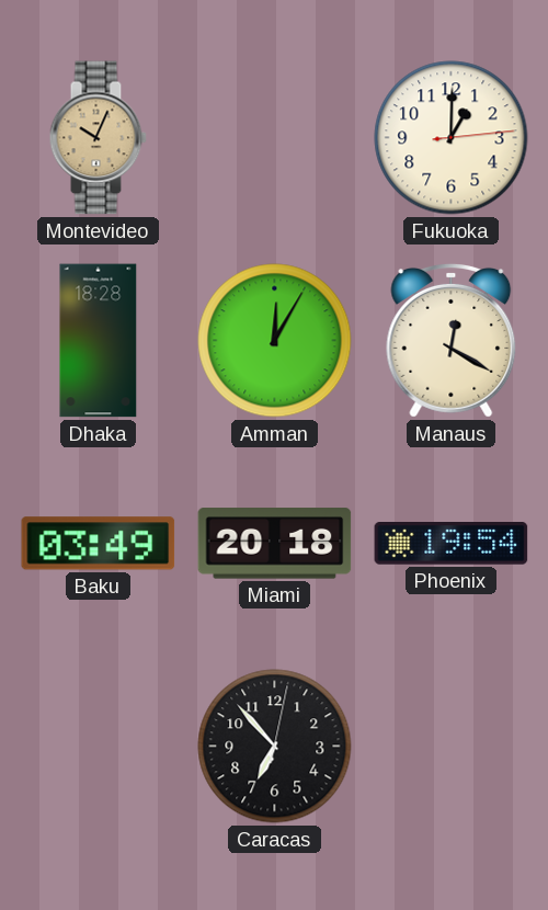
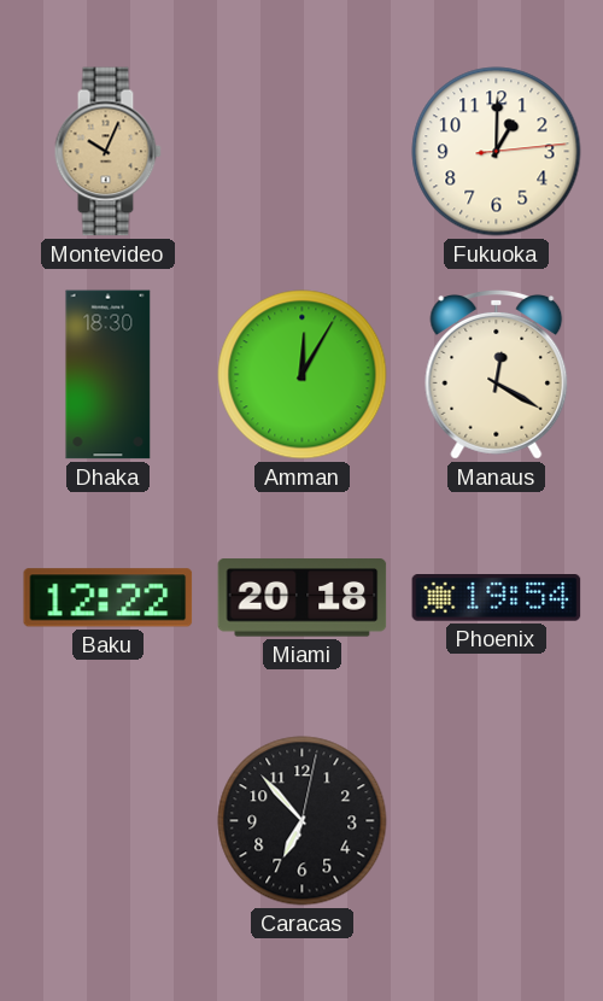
Dhaka: 18:28 -> 18:30
Baku: 03:49 -> 12:22
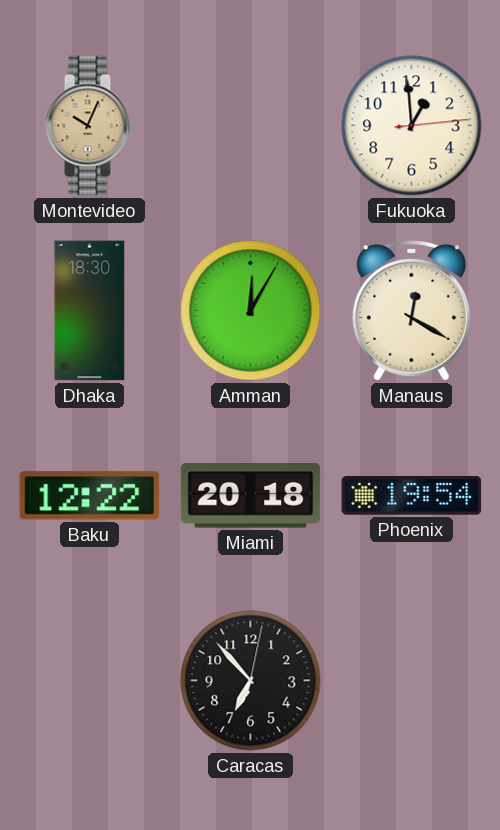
Fukuoka: 1:00 -> 12:59
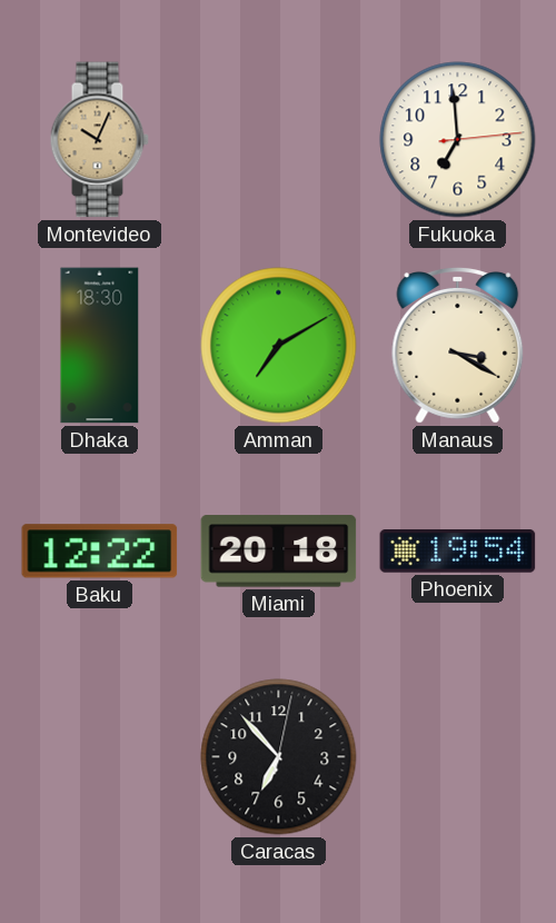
Fukuoka: 12:59 -> 6:59
Amman: 12:05 -> 7:10
Manaus: 12:20 -> 3:20
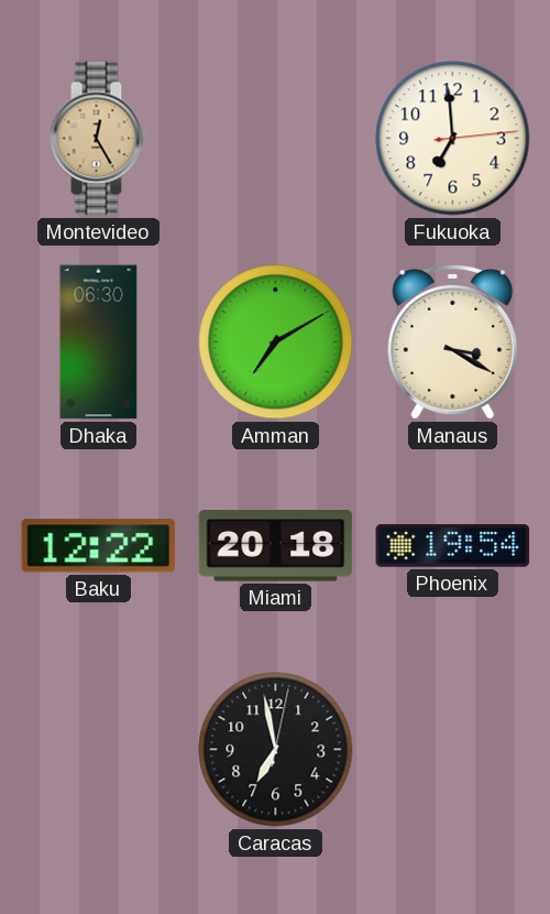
Montevideo: 10:04 -> 12:25
Dhaka: 18:30 -> 06:30
Caracas: 6:53 -> 6:58
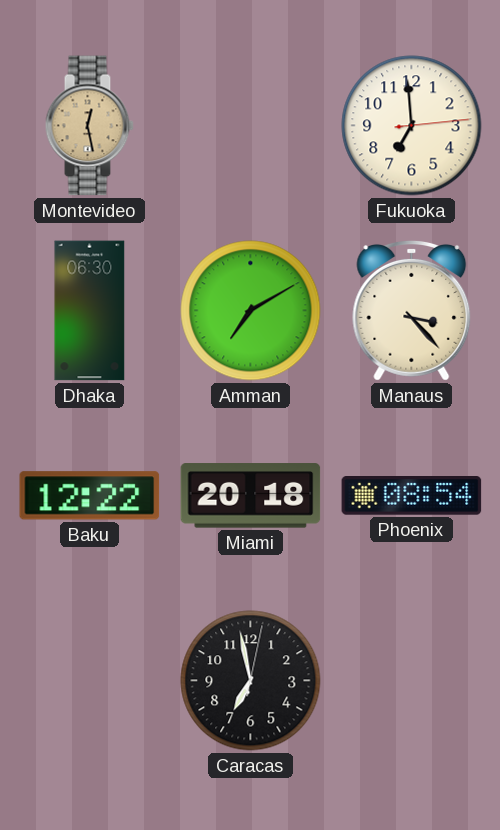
Montevideo: 12:25 -> 12:28
Manaus: 3:20 -> 3:23
Phoenix: 19:54 -> 08:54
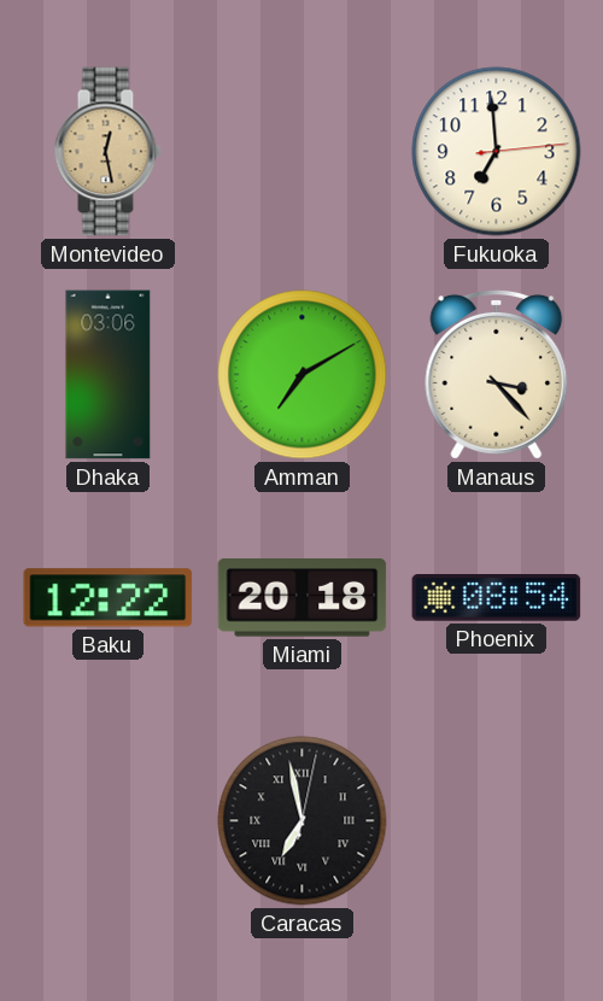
Dhaka: 06:30 -> 03:06
Caracas numerals: Arabic -> Roman
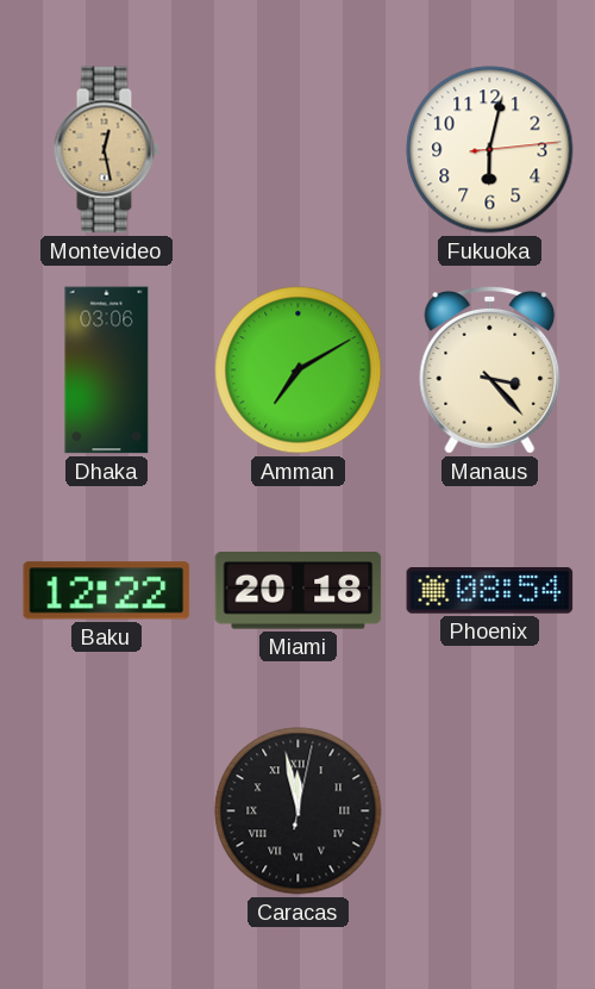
Fukuoka: 6:59 -> 6:02
Caracas: 6:58 -> 11:58
